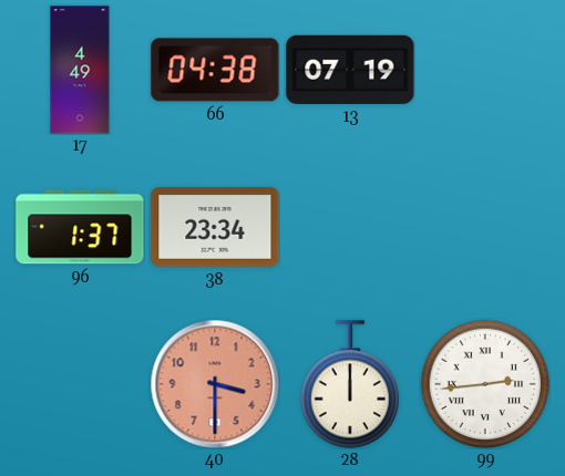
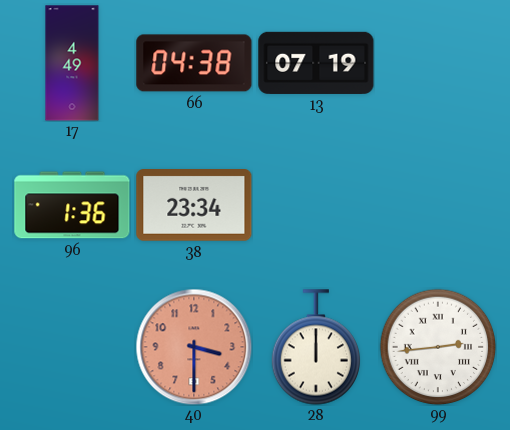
96: 1:37 -> 1:36
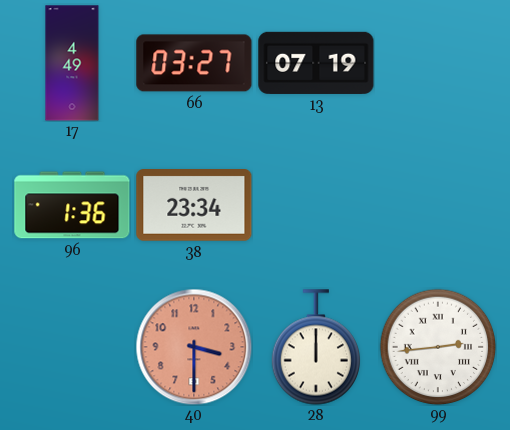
66: 04:38 -> 03:27
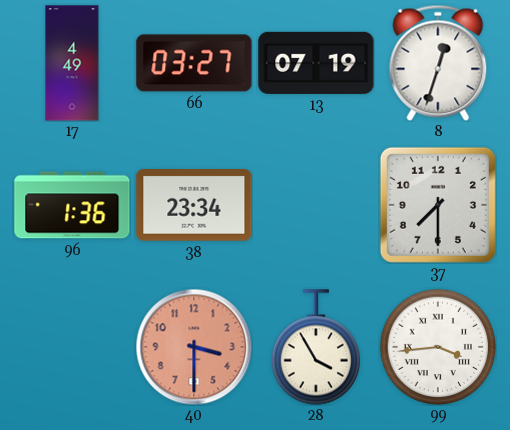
8: none -> 12:33
37: none -> 7:30
28: 12:00 -> 3:55
99: 2:44 -> 3:44
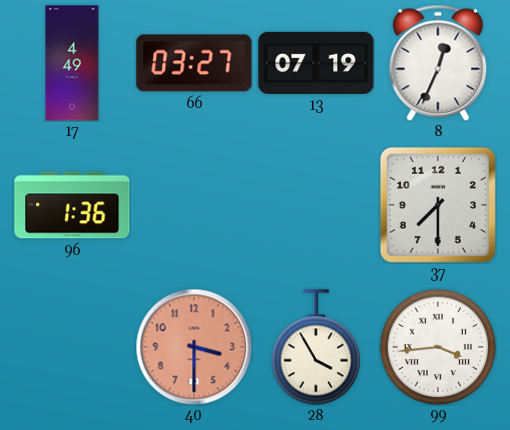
8: 12:33 -> 12:34
38: 23:34 -> none
